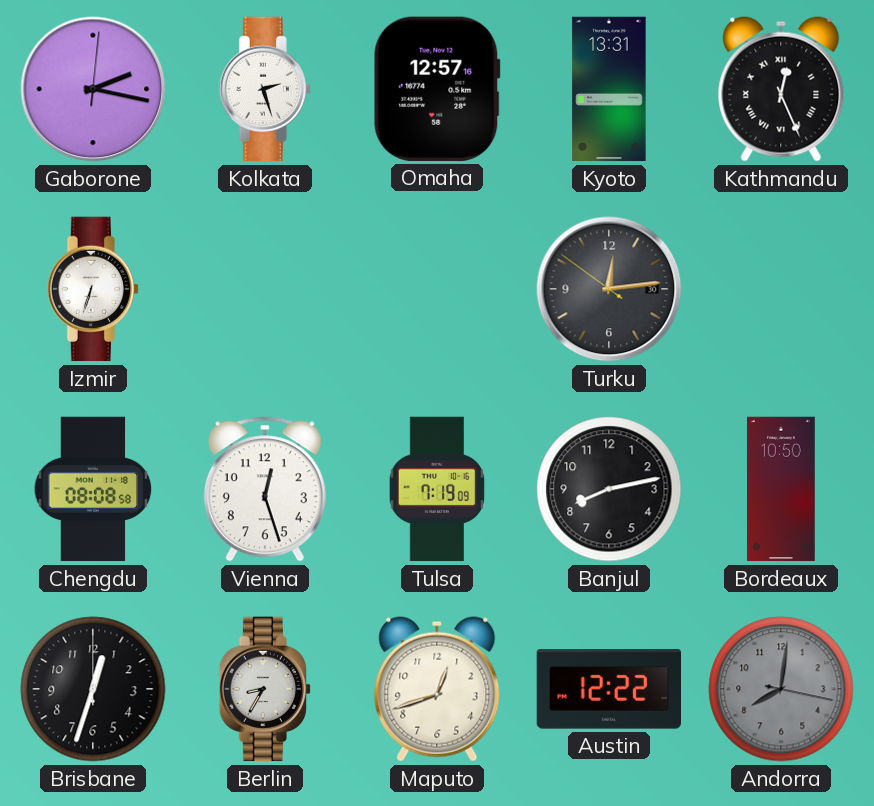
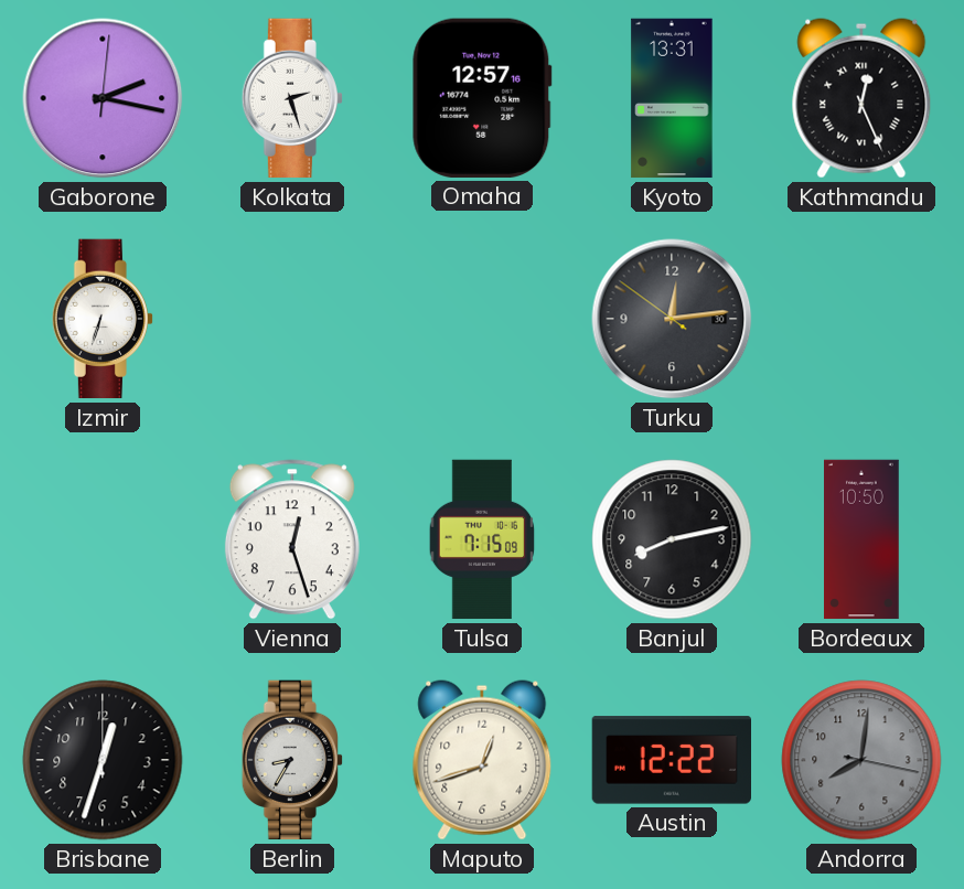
Chengdu: 08:08 -> none
Tulsa: 7:19 -> 7:15
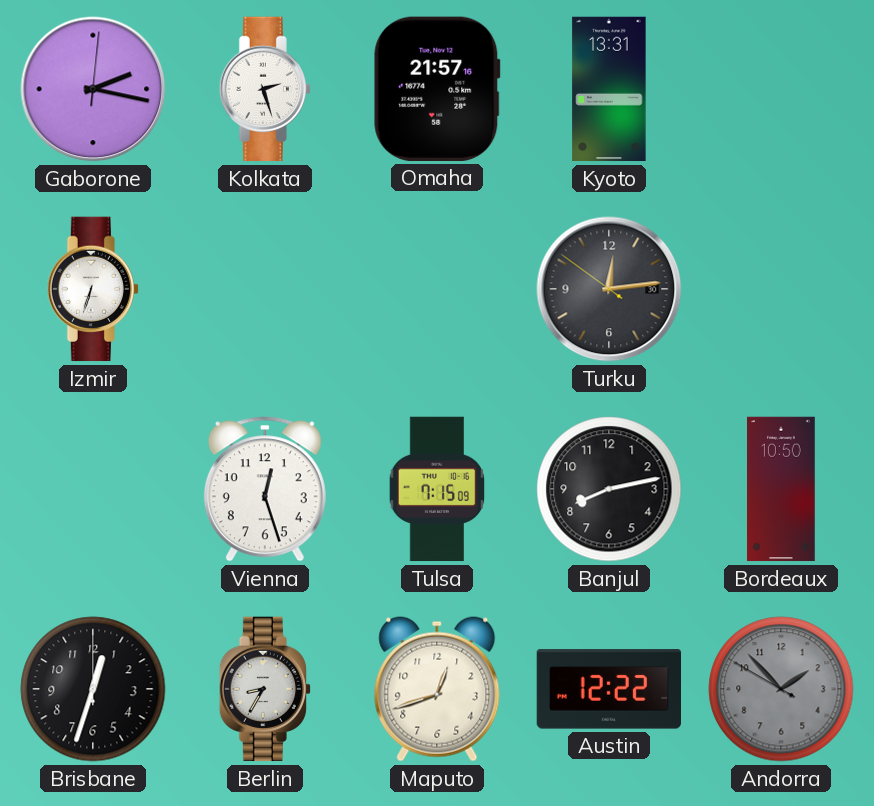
Omaha: 12:57 -> 21:57
Kathmandu: 12:26 -> none
Andorra: 8:01 -> 1:52
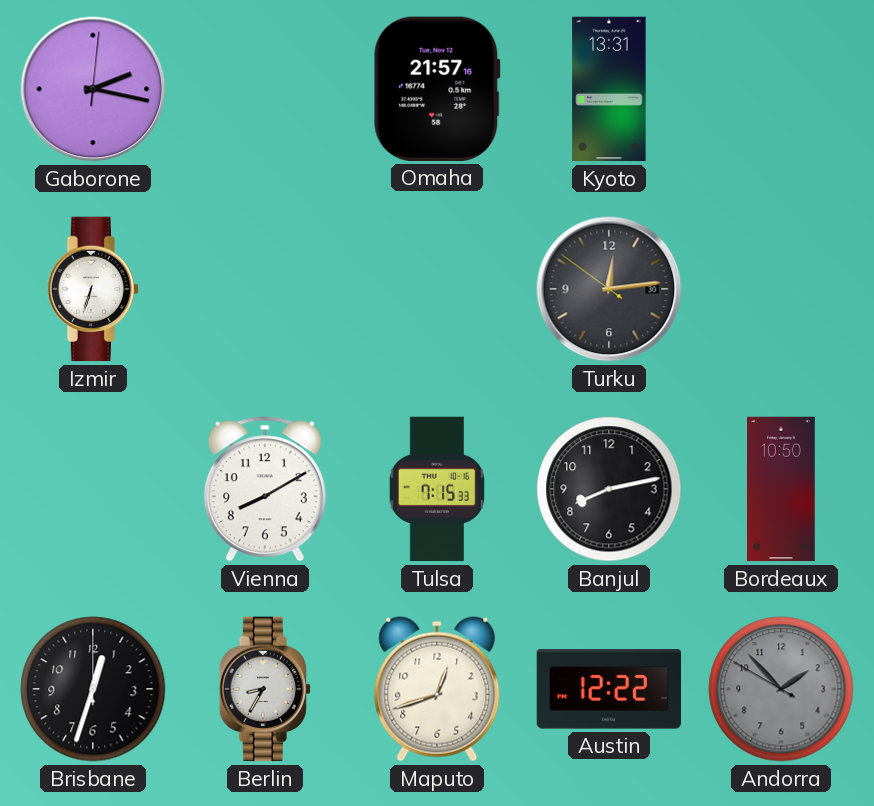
Kolkata: 2:27 -> none
Vienna: 12:27 -> 8:10
Tulsa: 7:15:09 -> 7:15:33
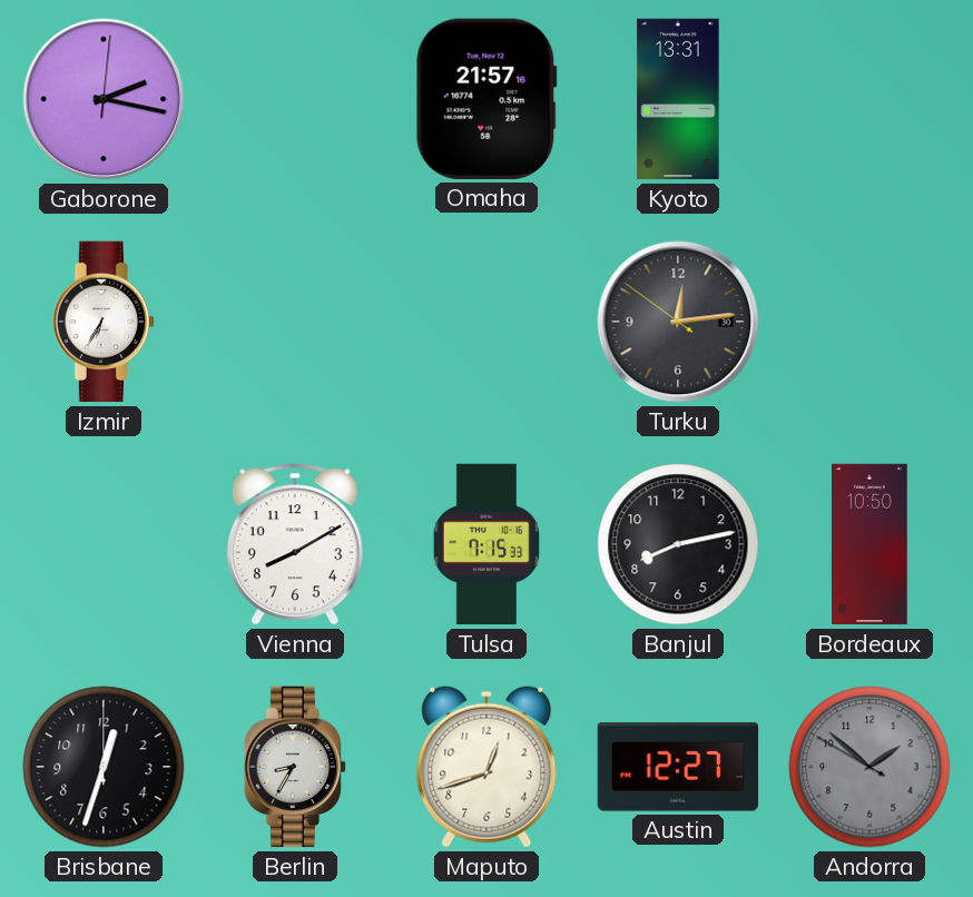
Izmir: 6:33 -> 6:35
Austin: 12:22 -> 12:27
Andorra: 1:52 -> 1:51
